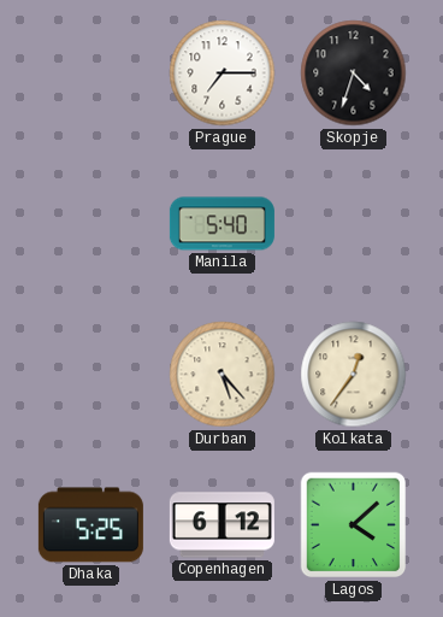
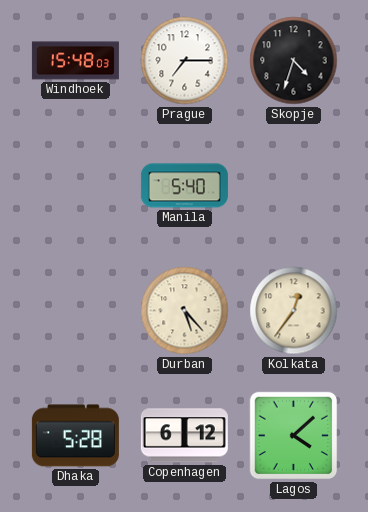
Windhoek: none -> 15:48
Dhaka: 5:25 -> 5:28
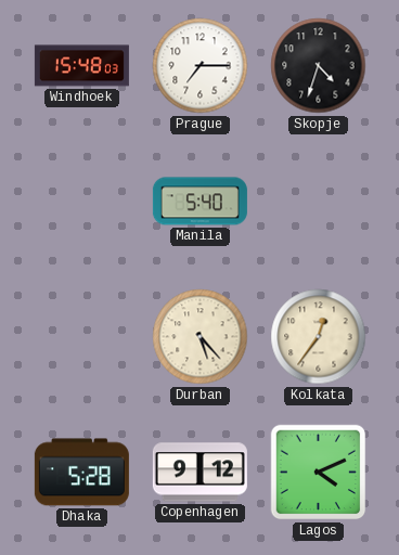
Copenhagen: 6:12 -> 9:12
Lagos: 4:08 -> 4:11
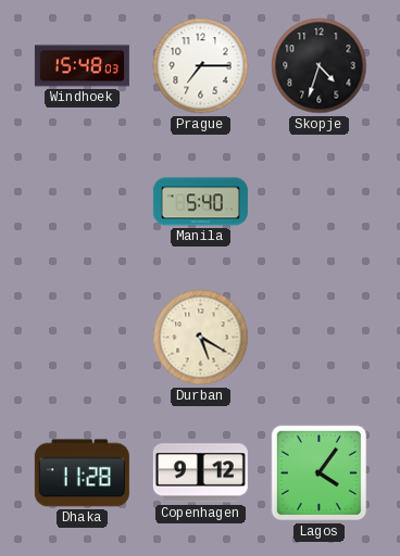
Durban: 5:23 -> 5:20
Kolkata: 12:36 -> none
Dhaka: 5:28 -> 11:28
Lagos: 4:11 -> 4:06
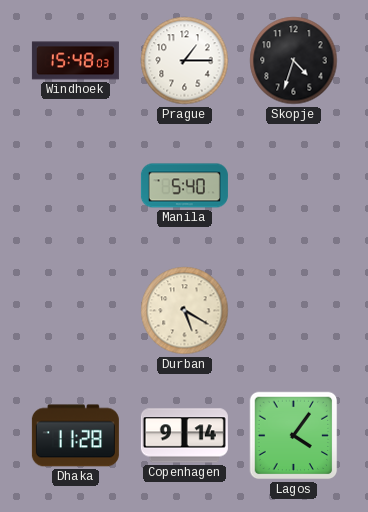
Prague: 7:15 -> 1:15
Copenhagen: 9:12 -> 9:14
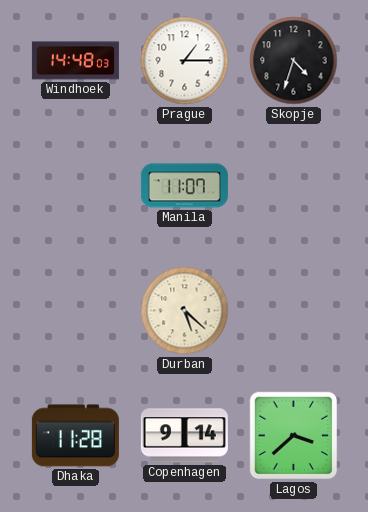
Windhoek: 15:48 -> 14:48
Manila: 5:40 -> 11:07
Durban: 5:20 -> 5:22
Lagos: 4:06 -> 3:38
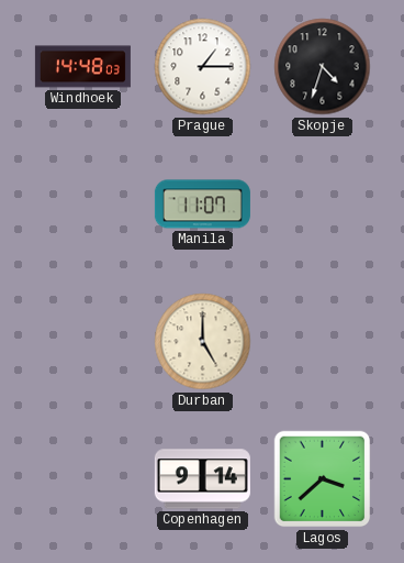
Durban: 5:22 -> 5:00
Dhaka: 11:28 -> none
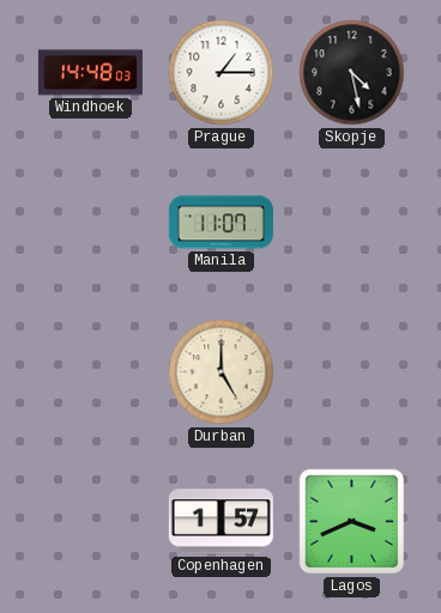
Skopje: 4:33 -> 4:28
Copenhagen: 9:14 -> 1:57
Lagos: 3:38 -> 3:41
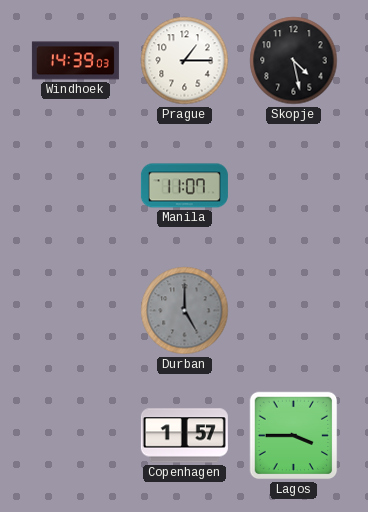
Windhoek: 14:48 -> 14:39
Durban dial: cream -> grey
Lagos: 3:41 -> 3:45
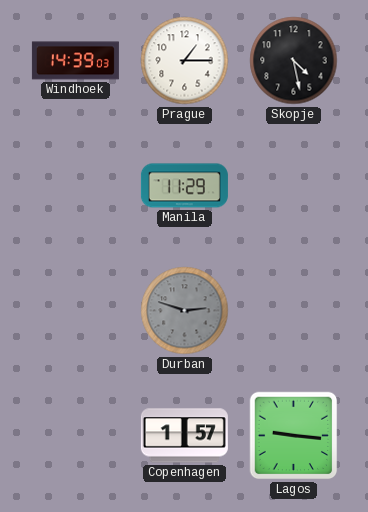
Manila: 11:07 -> 11:29
Durban: 5:00 -> 2:48
Lagos: 3:45 -> 9:16
